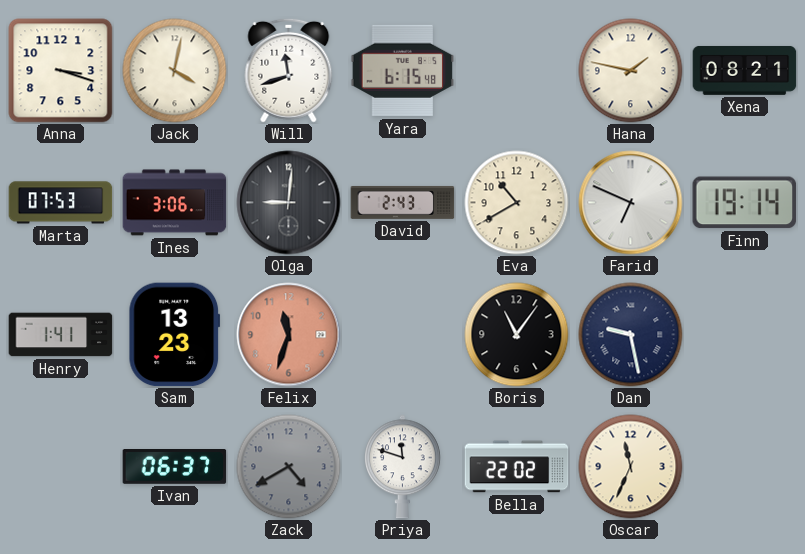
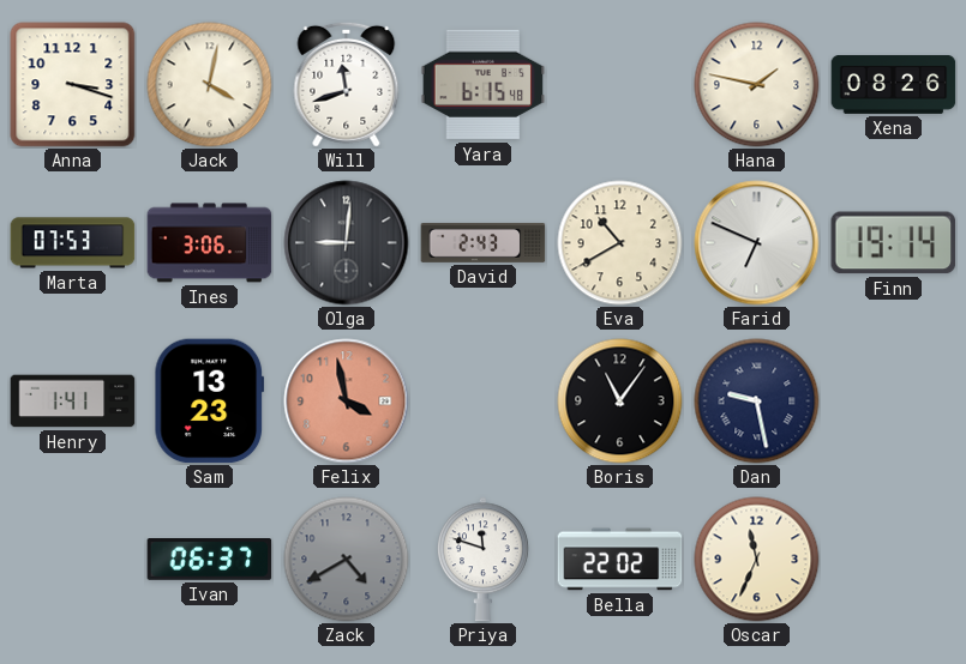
Xena: 08:21 -> 08:26
Felix: 11:33 -> 3:58
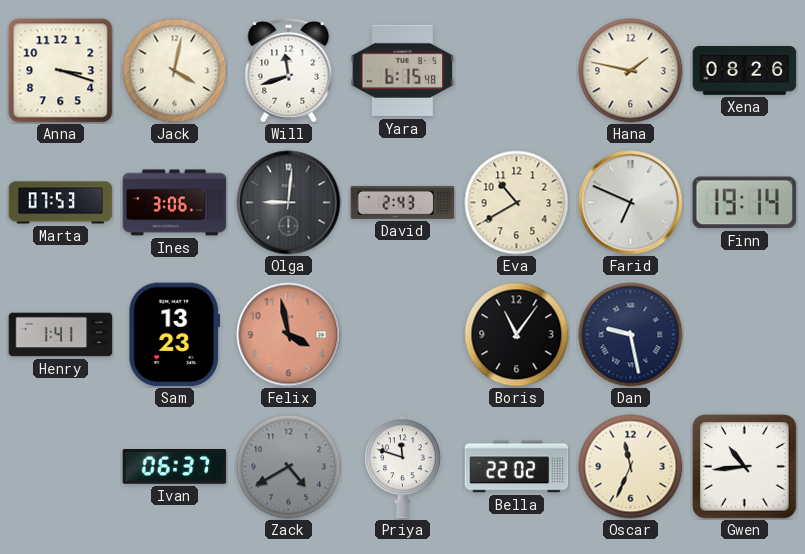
Gwen: none -> 10:44
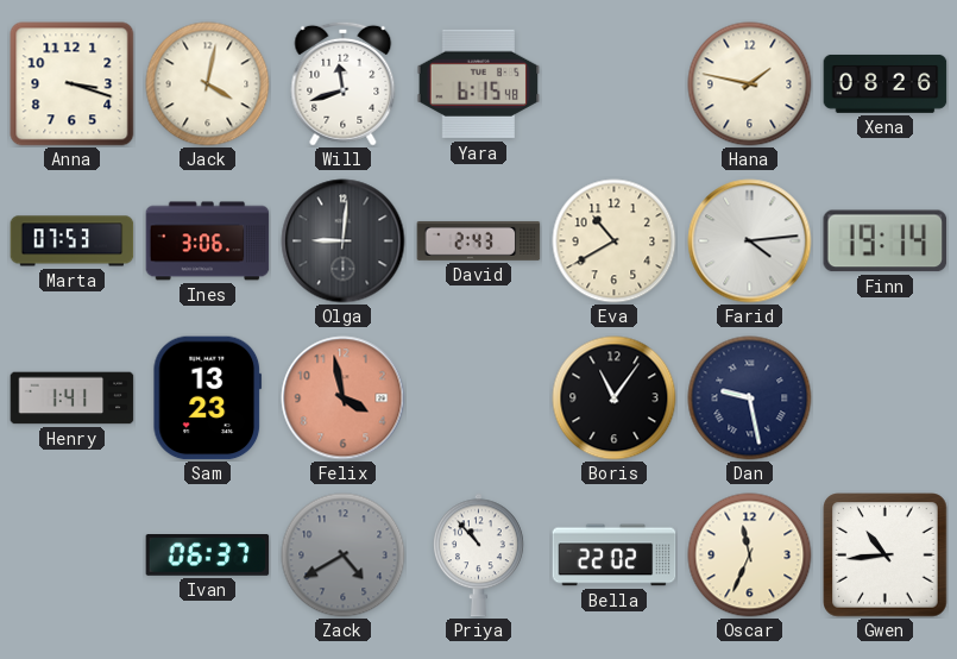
Farid: 6:49 -> 4:14
Priya: 11:48 -> 10:53
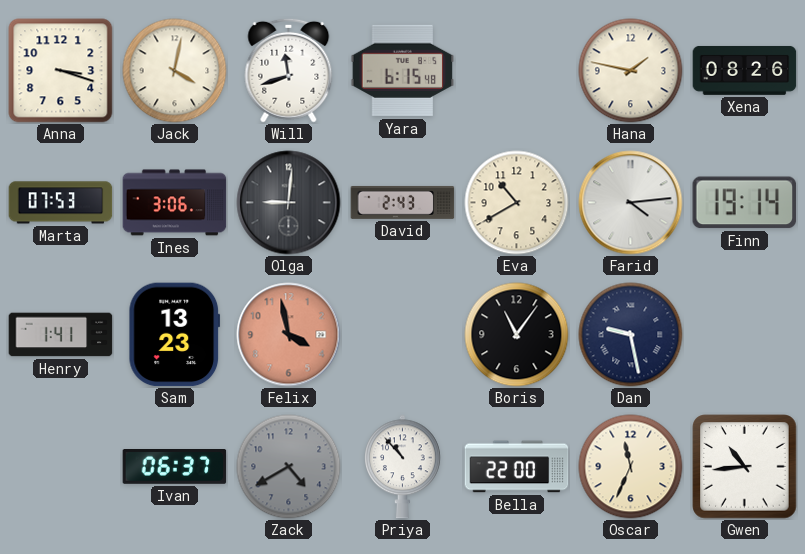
Bella: 22:02 -> 22:00
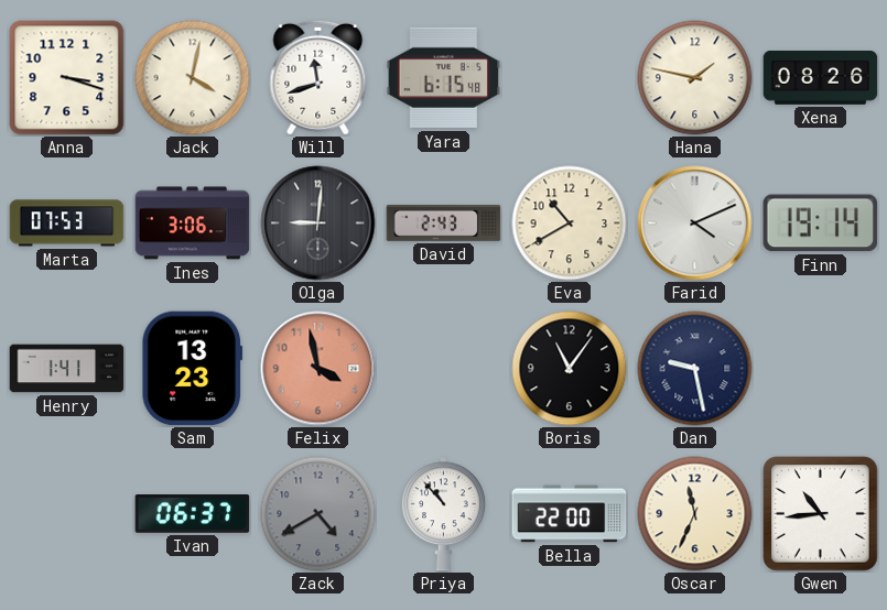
Farid: 4:14 -> 4:11
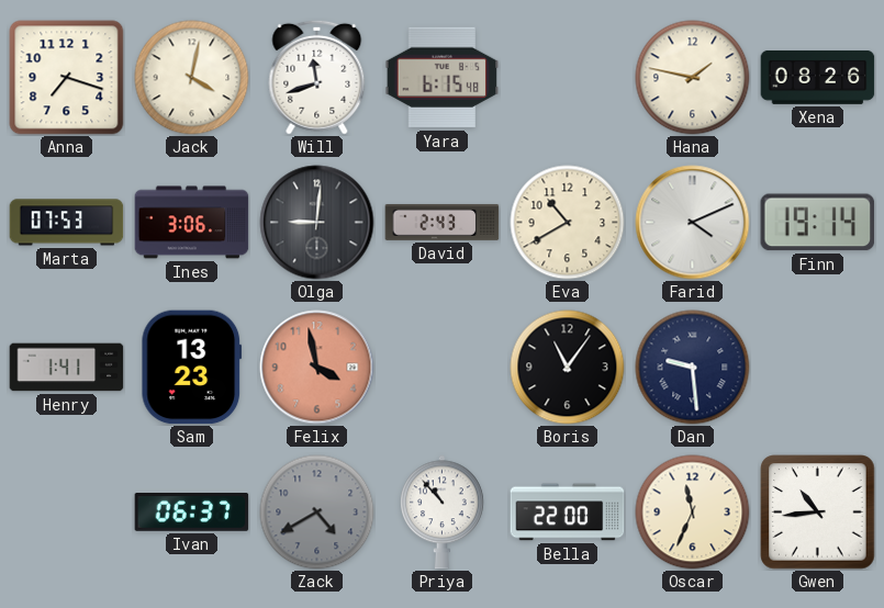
Anna: 3:18 -> 7:18
Dan: 9:28 -> 9:29
